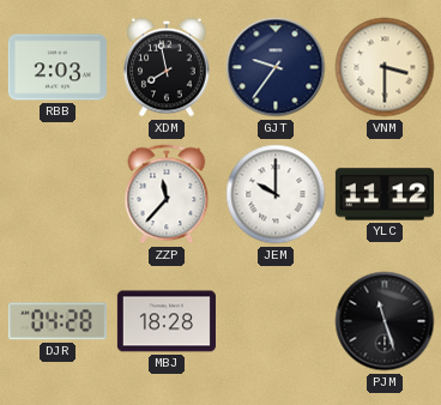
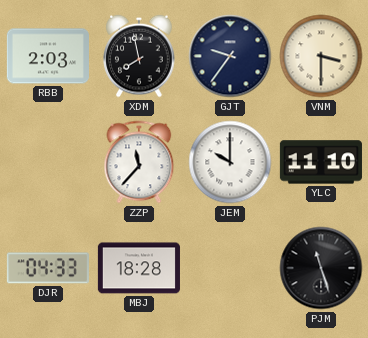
YLC: 11:12 -> 11:10
DJR: 04:28 -> 04:33
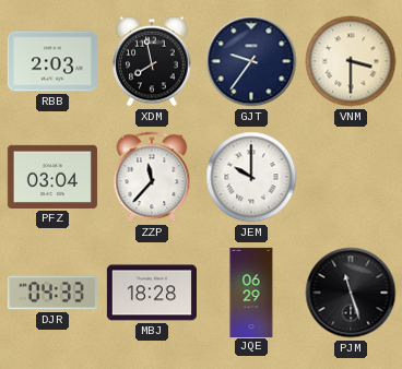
PFZ: none -> 03:04
YLC: 11:10 -> none
JQE: none -> 06:29
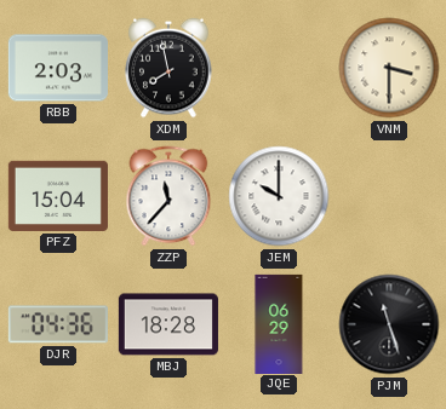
GJT: 9:36 -> none
PFZ: 03:04 -> 15:04
DJR: 04:33 -> 04:36
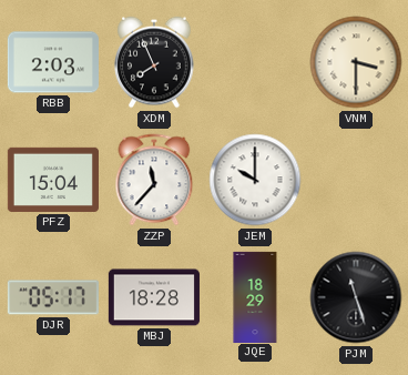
XDM: 7:58 -> 7:56
DJR: 04:36 -> 05:17
JQE: 06:29 -> 18:29
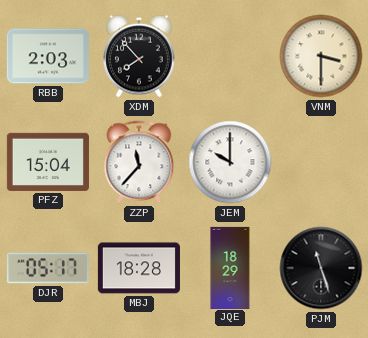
XDM: 7:56 -> 7:53
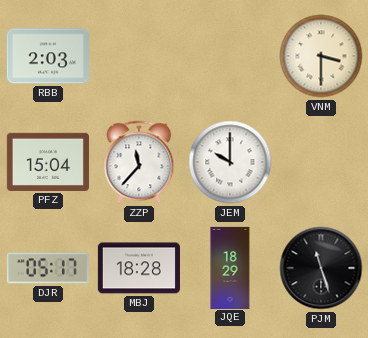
XDM: 7:53 -> none
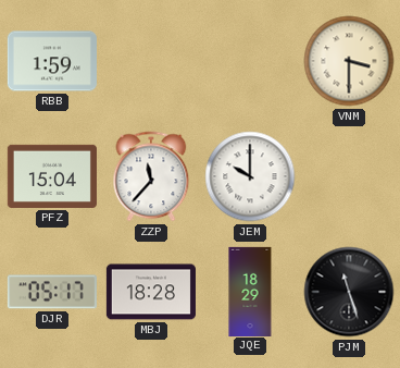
RBB: 2:03 -> 1:59
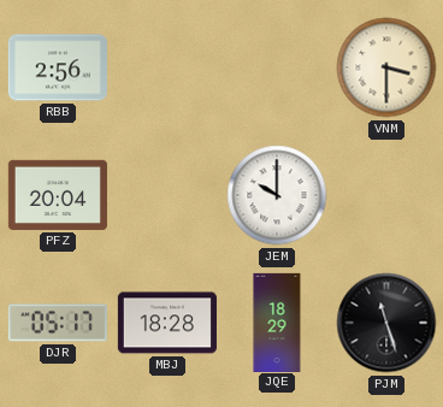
RBB: 1:59 -> 2:56
PFZ: 15:04 -> 20:04
ZZP: 11:37 -> none
